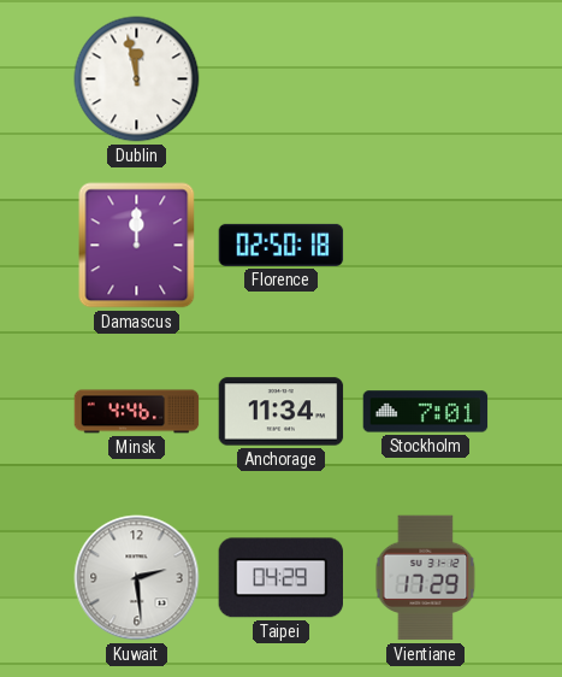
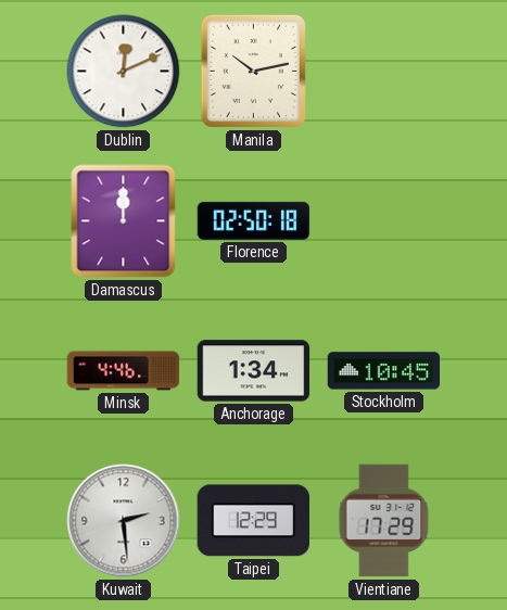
Dublin: 11:58 -> 12:11
Manila: none -> 10:13
Anchorage: 11:34 -> 1:34
Stockholm: 7:01 -> 10:45
Taipei: 04:29 -> 12:29
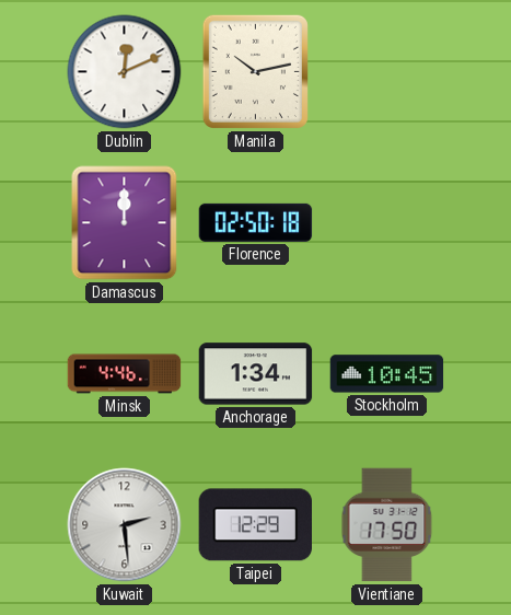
Vientiane: 17:29 -> 17:50
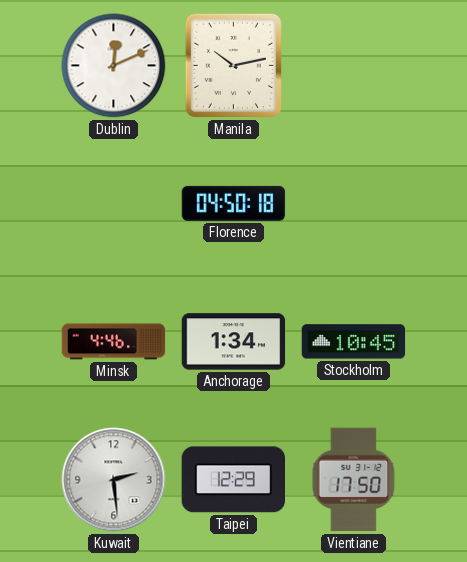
Damascus: 12:00 -> none
Florence: 02:50 -> 04:50
